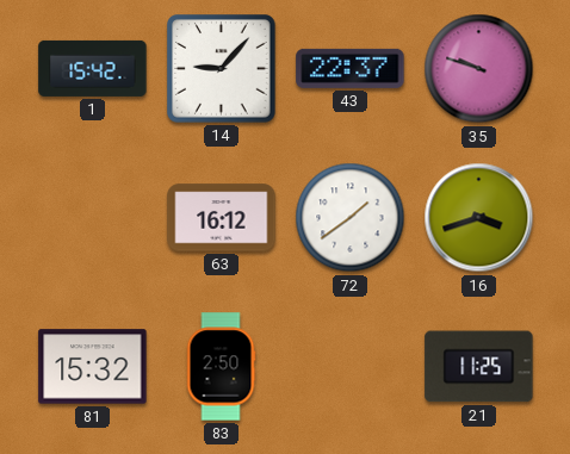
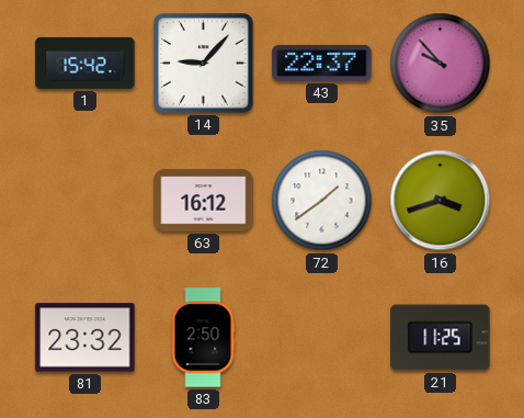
35: 9:48 -> 9:53
81: 15:32 -> 23:32
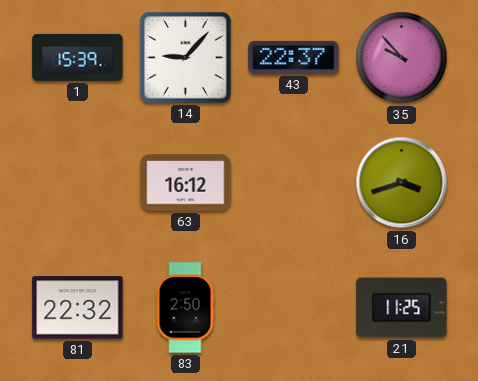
1: 15:42 -> 15:39
72: 1:39 -> none
81: 23:32 -> 22:32
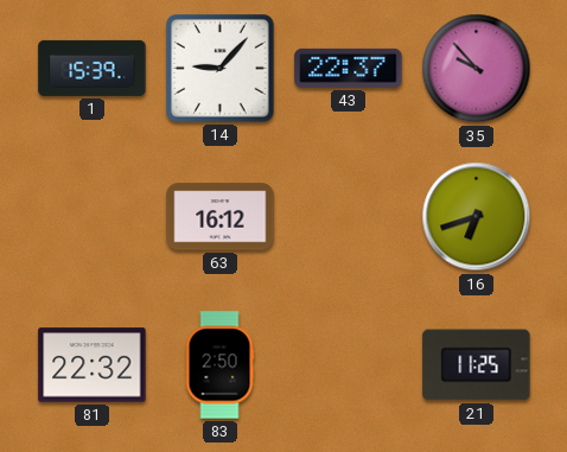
16: 3:42 -> 6:42
